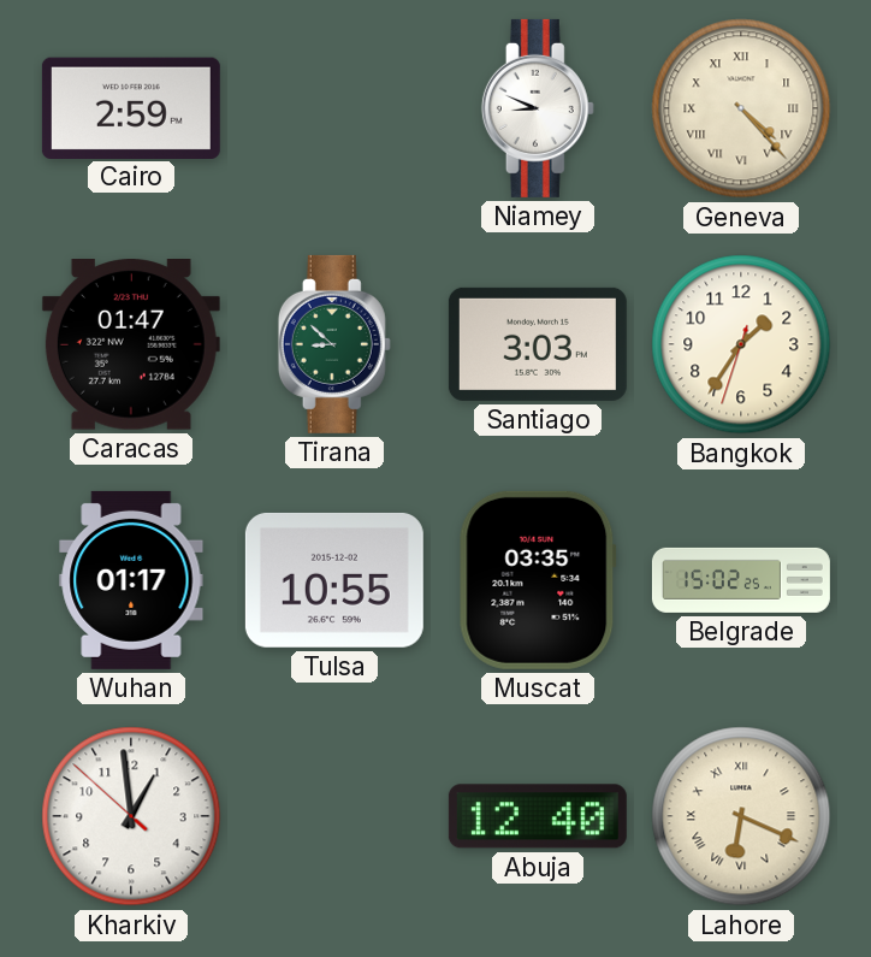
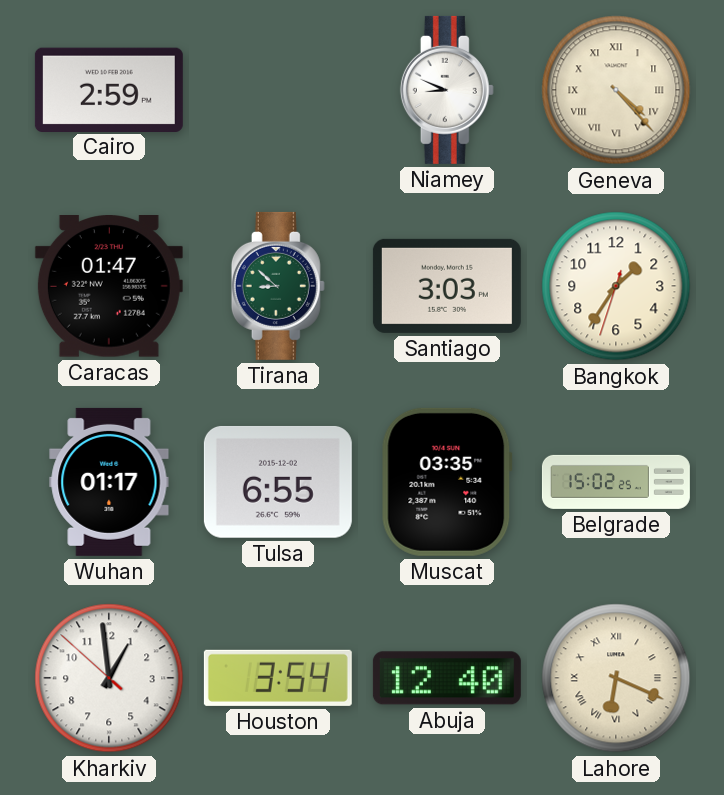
Tulsa: 10:55 -> 6:55
Houston: none -> 3:54
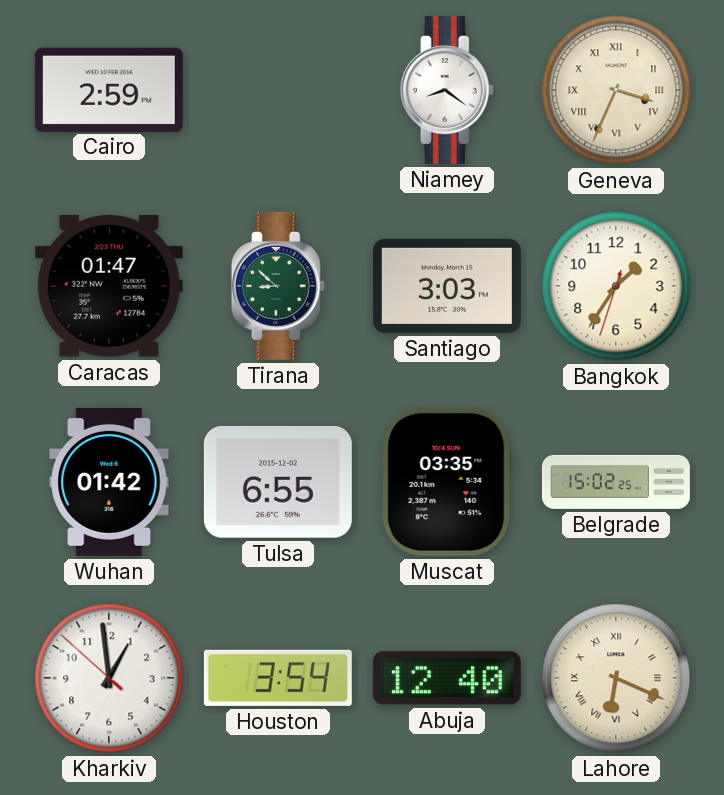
Niamey: 8:49 -> 8:21
Geneva: 4:23 -> 3:34
Wuhan: 01:17 -> 01:42
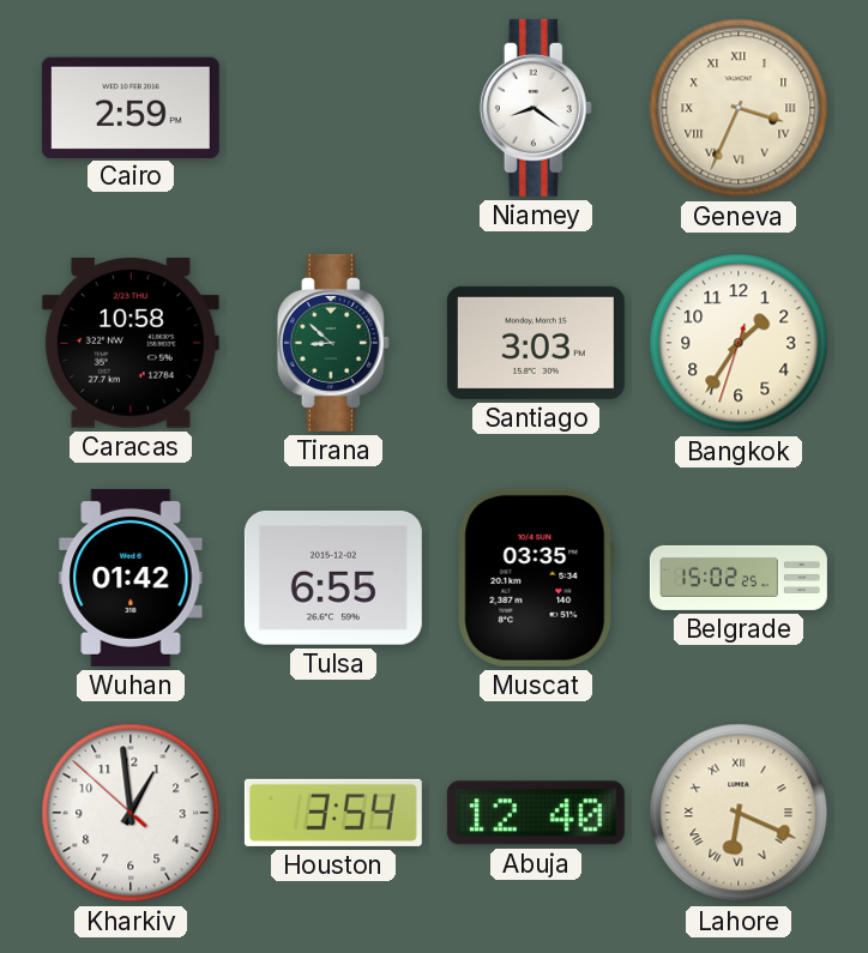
Caracas: 01:47 -> 10:58
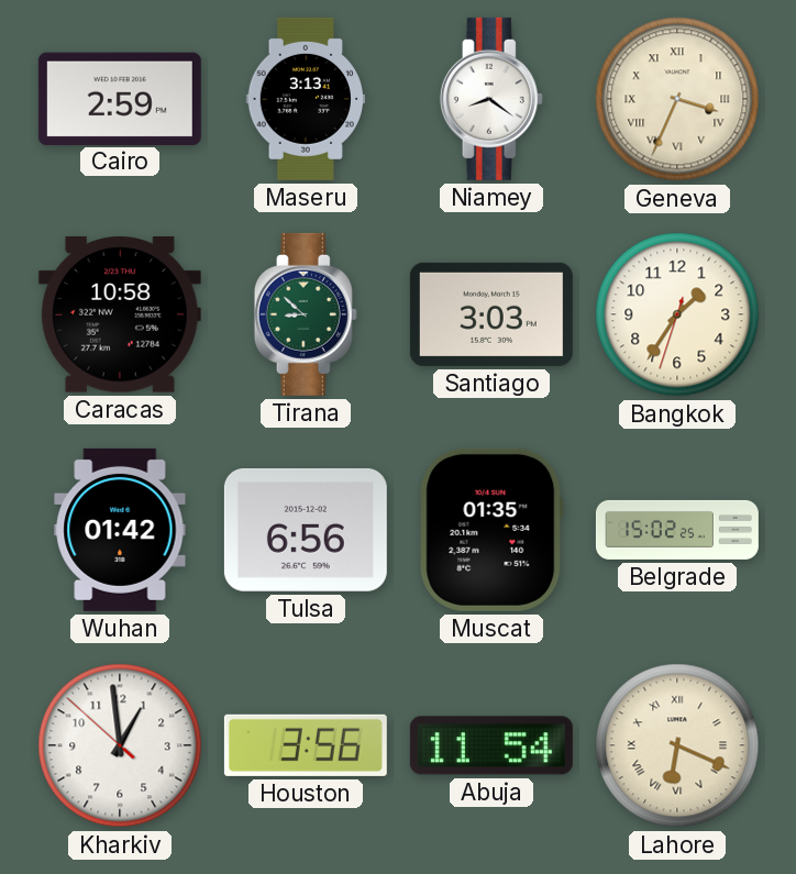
Maseru: none -> 3:13
Tulsa: 6:55 -> 6:56
Muscat: 03:35 -> 01:35
Houston: 3:54 -> 3:56
Abuja: 12:40 -> 11:54
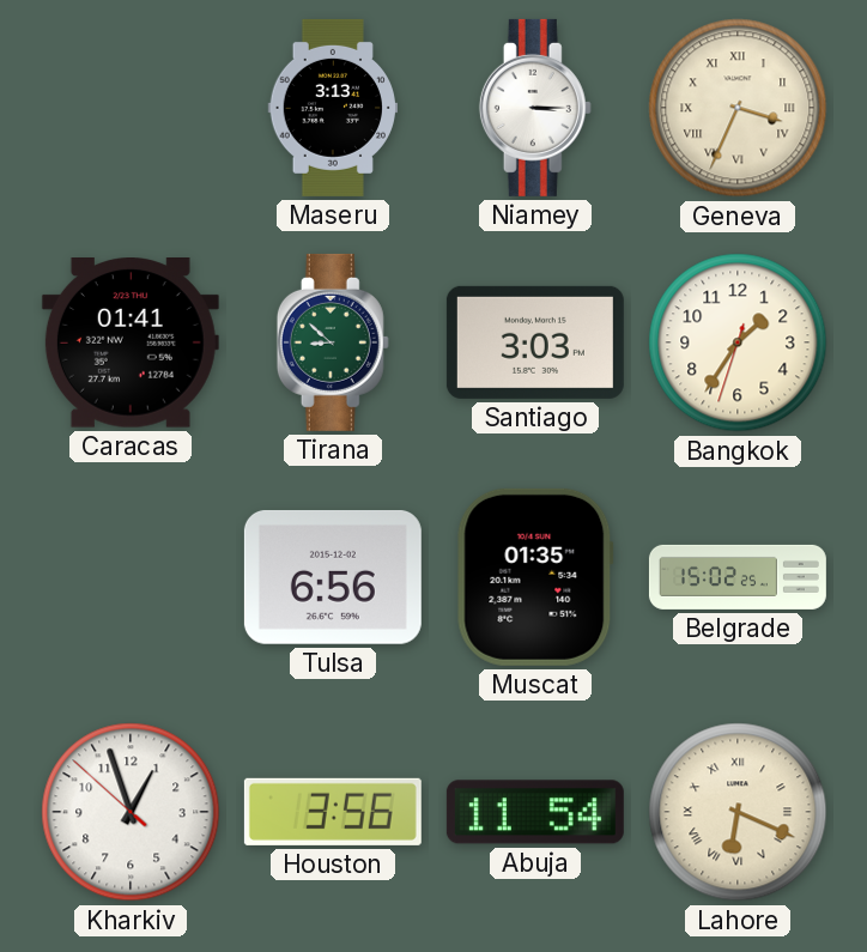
Cairo: 2:59 -> none
Niamey: 8:21 -> 3:15
Caracas: 10:58 -> 01:41
Wuhan: 01:42 -> none
Kharkiv: 12:58 -> 12:56
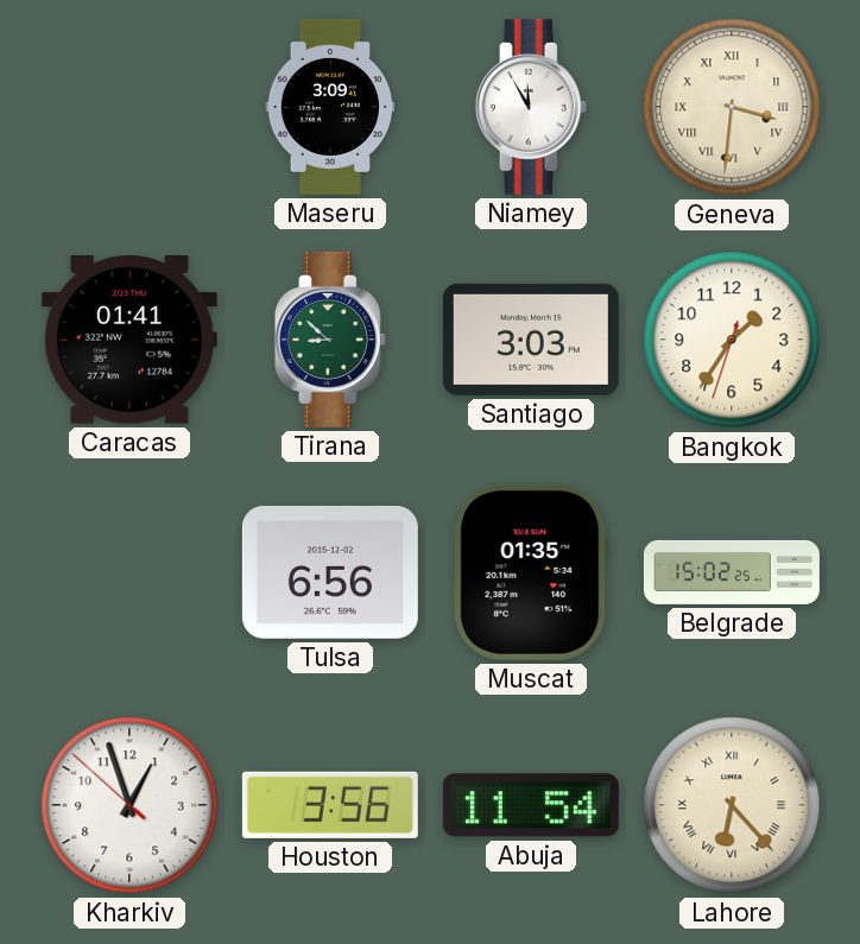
Maseru: 3:13 -> 3:09
Niamey: 3:15 -> 11:55
Geneva: 3:34 -> 3:31
Lahore: 6:19 -> 6:23
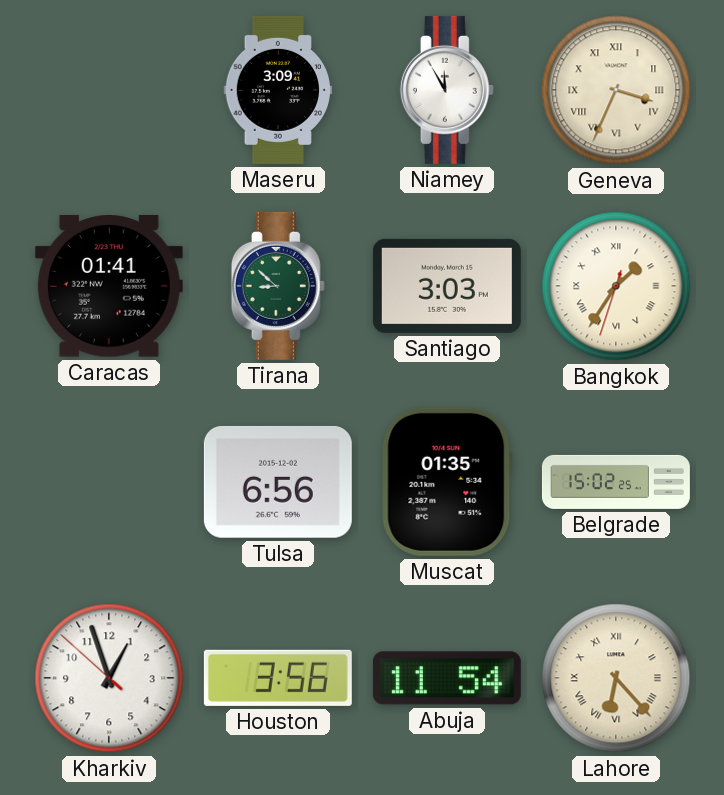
Geneva: 3:31 -> 3:34
Bangkok numerals: Arabic -> Roman
